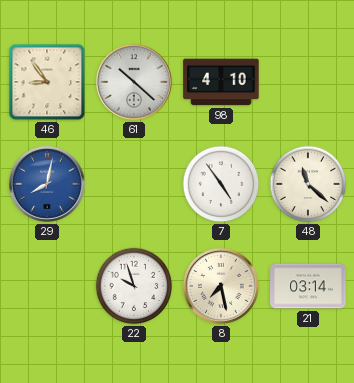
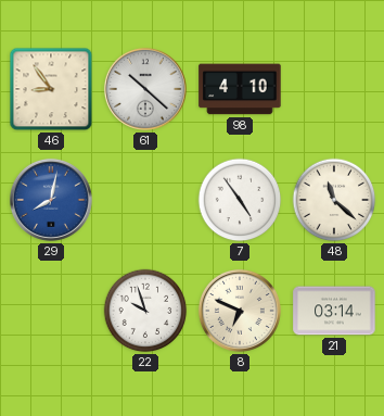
8: 7:28 -> 6:49
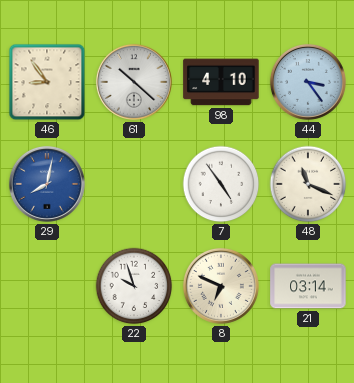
44: none -> 3:24
48: 11:22 -> 11:19
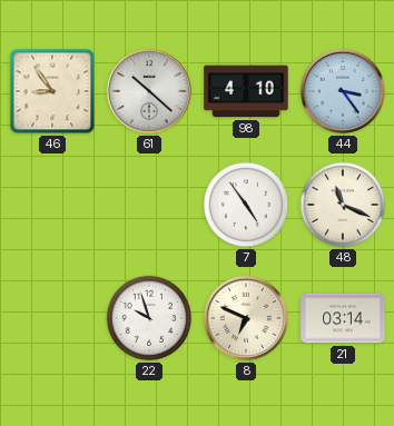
29: 8:02 -> none
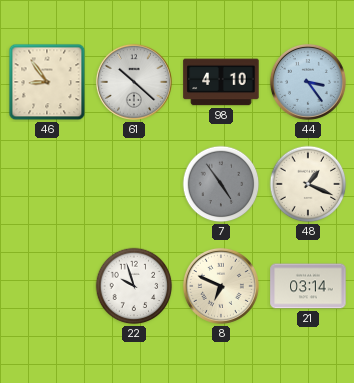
7 dial: white -> grey
48: 11:19 -> 1:19
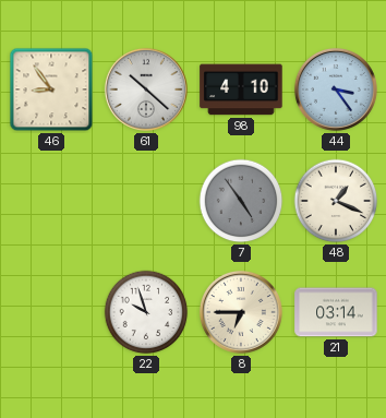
8: 6:49 -> 6:45
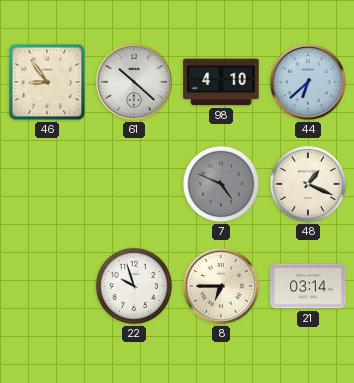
44: 3:24 -> 6:38
7: 4:54 -> 4:49
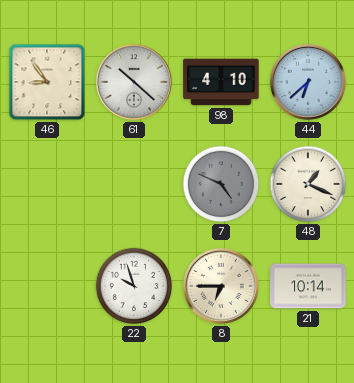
21: 03:14 -> 10:14
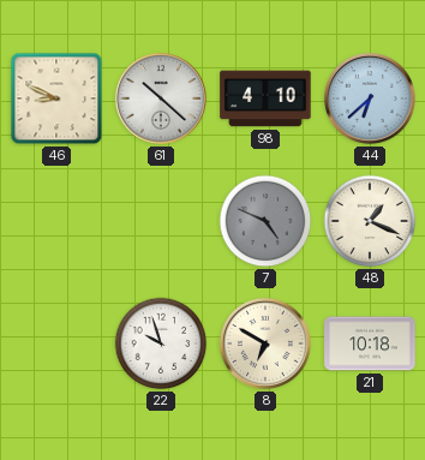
46: 8:54 -> 8:49
8: 6:45 -> 6:50
21: 10:14 -> 10:18
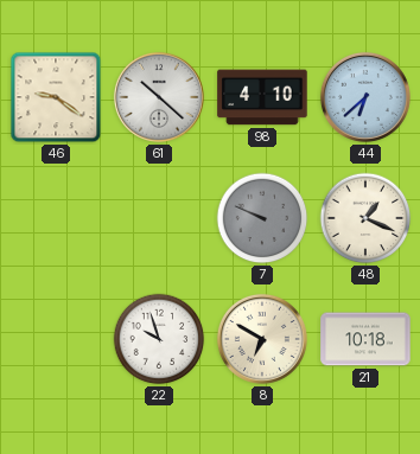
46: 8:49 -> 9:21
7: 4:49 -> 9:49
